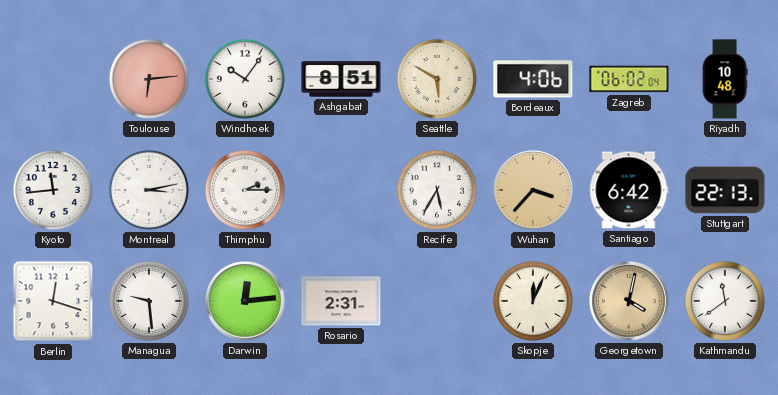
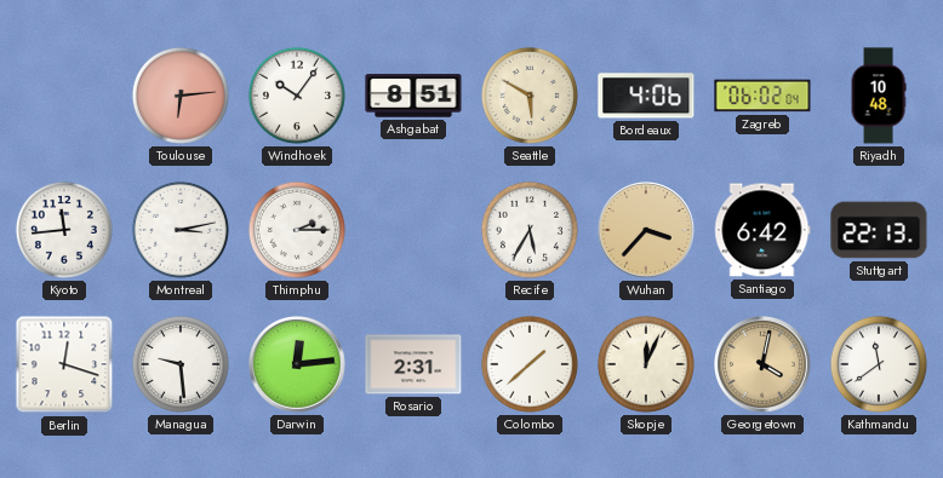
Colombo: none -> 1:38
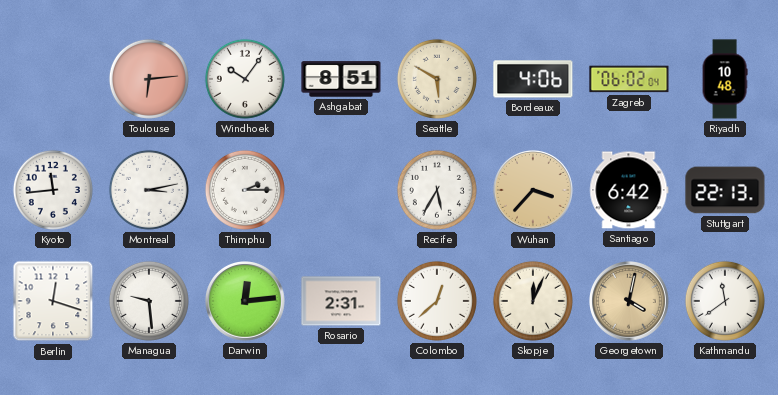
Colombo: 1:38 -> 12:38
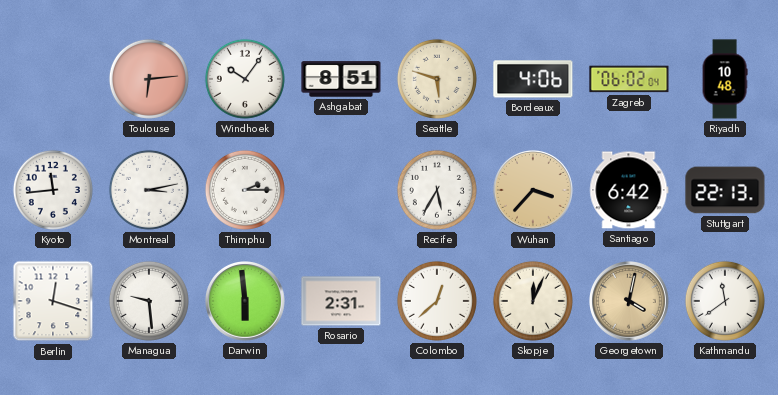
Seattle: 5:50 -> 5:48
Darwin: 12:14 -> 5:59
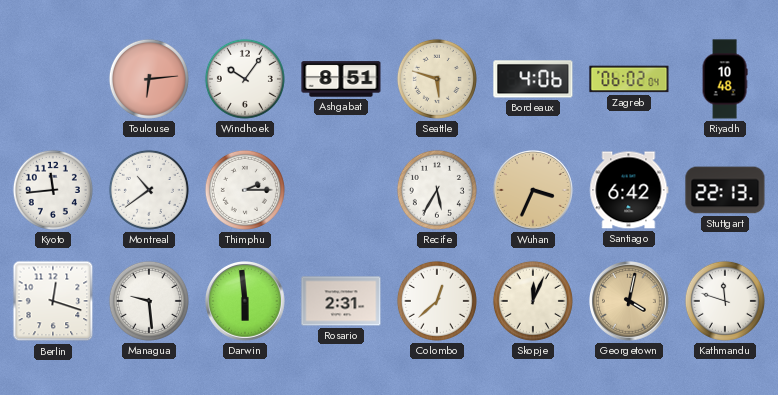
Montreal: 3:13 -> 10:39
Wuhan: 3:37 -> 3:34
Kathmandu: 11:39 -> 11:48
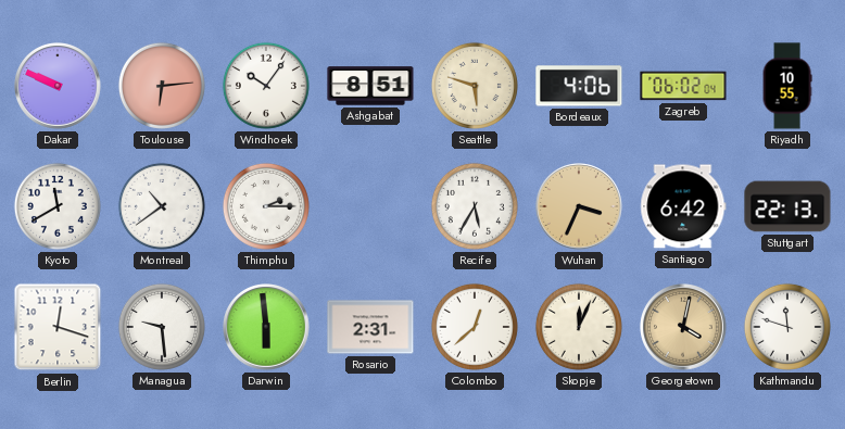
Dakar: none -> 9:49
Riyadh: 10:48 -> 10:55
Kyoto: 11:44 -> 11:40
